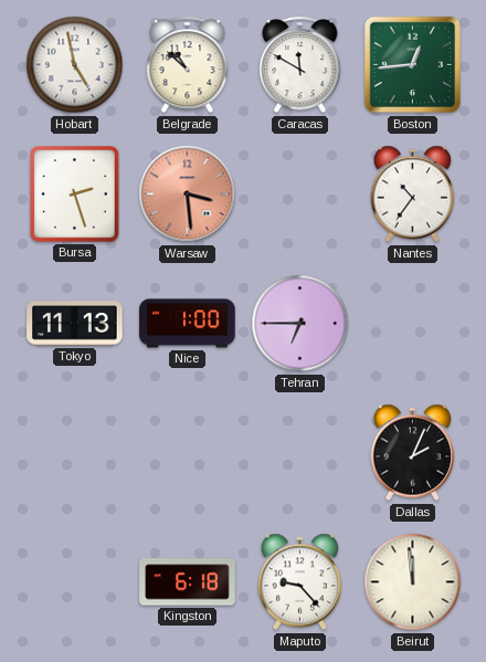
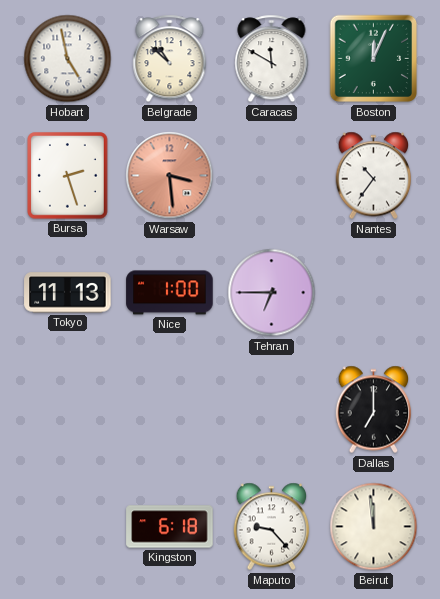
Boston: 12:44 -> 12:04
Dallas: 2:04 -> 7:00
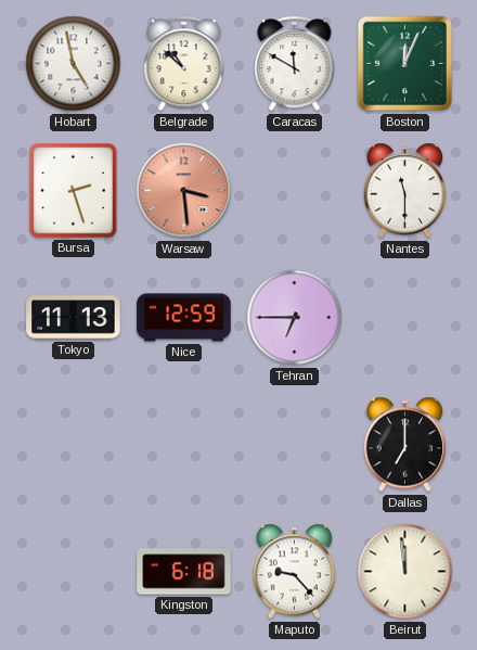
Nantes: 10:36 -> 11:30
Nice: 1:00 -> 12:59
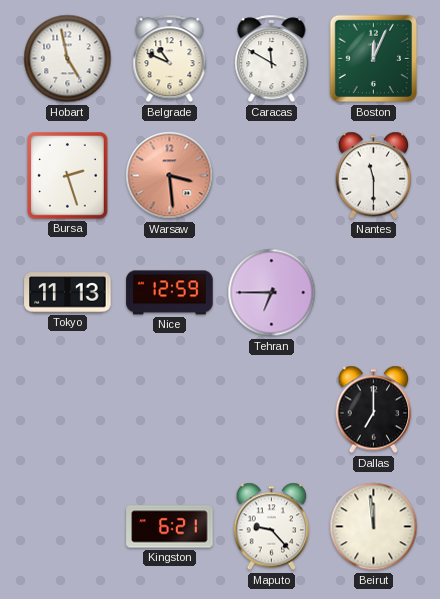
Belgrade: 10:52 -> 10:49
Kingston: 6:18 -> 6:21
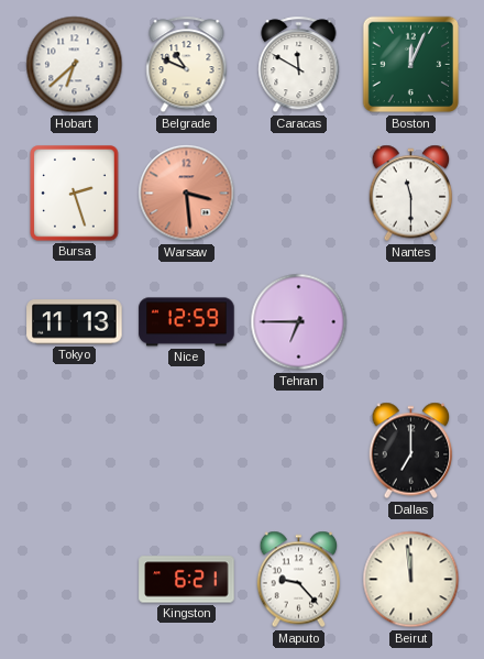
Hobart: 4:58 -> 6:38
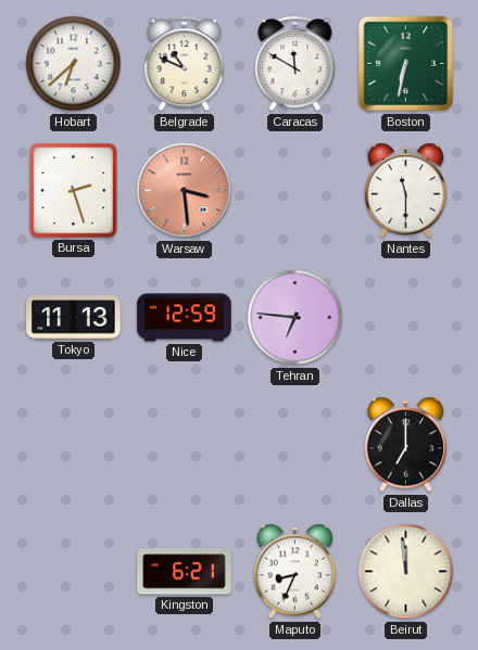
Boston: 12:04 -> 6:32
Tehran: 6:45 -> 6:46
Maputo: 9:23 -> 8:34
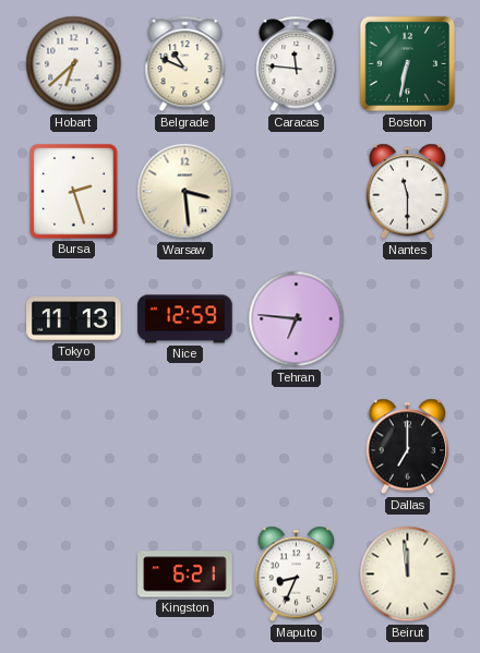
Caracas: 11:50 -> 11:46
Warsaw dial: salmon -> cream
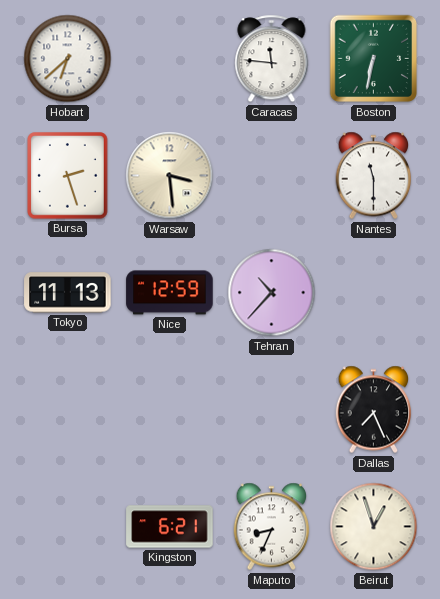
Belgrade: 10:49 -> none
Tehran: 6:46 -> 10:37
Dallas: 7:00 -> 7:26
Beirut: 11:59 -> 12:57
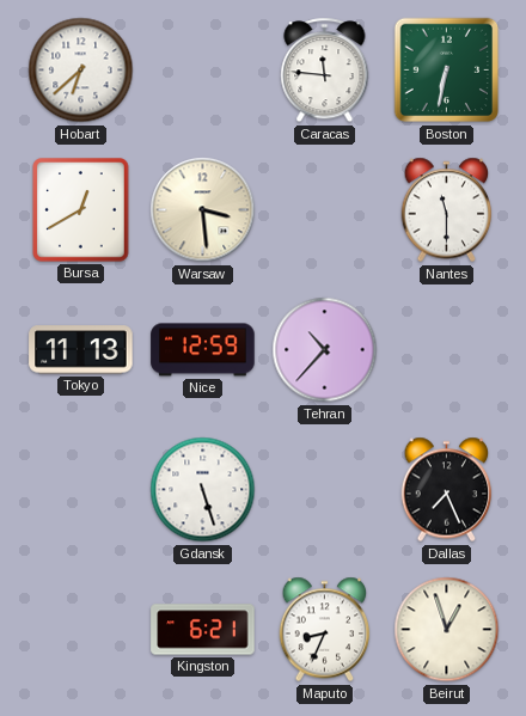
Bursa: 2:27 -> 12:40
Gdansk: none -> 5:27
